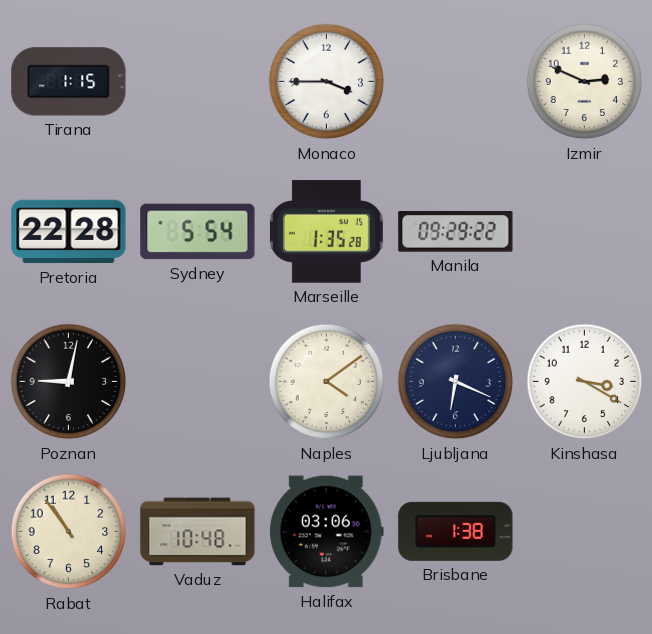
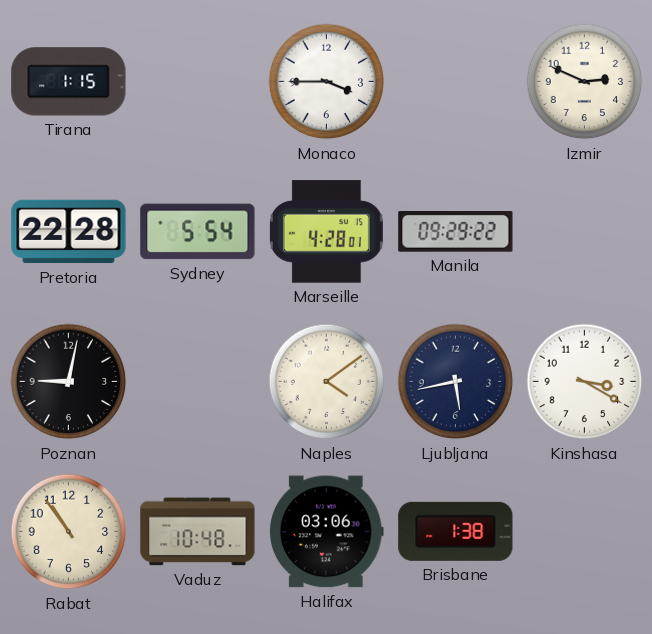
Marseille: 1:35 -> 4:28
Ljubljana: 6:19 -> 5:43
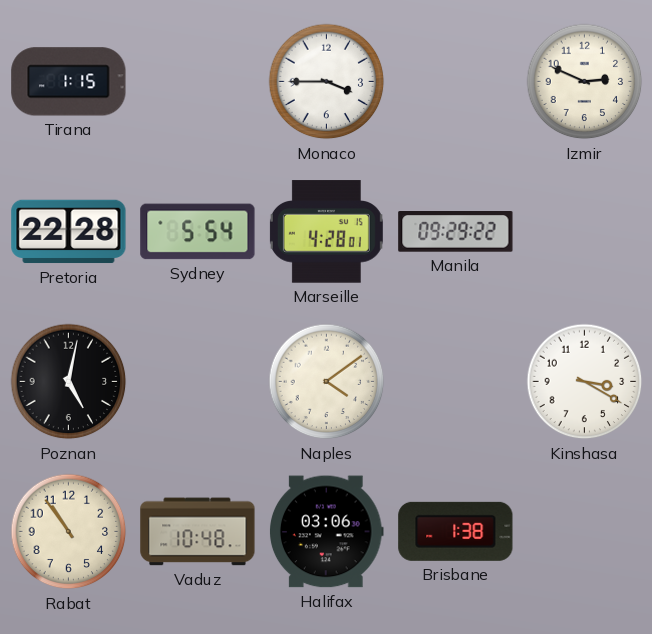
Poznan: 9:02 -> 5:02
Ljubljana: 5:43 -> none
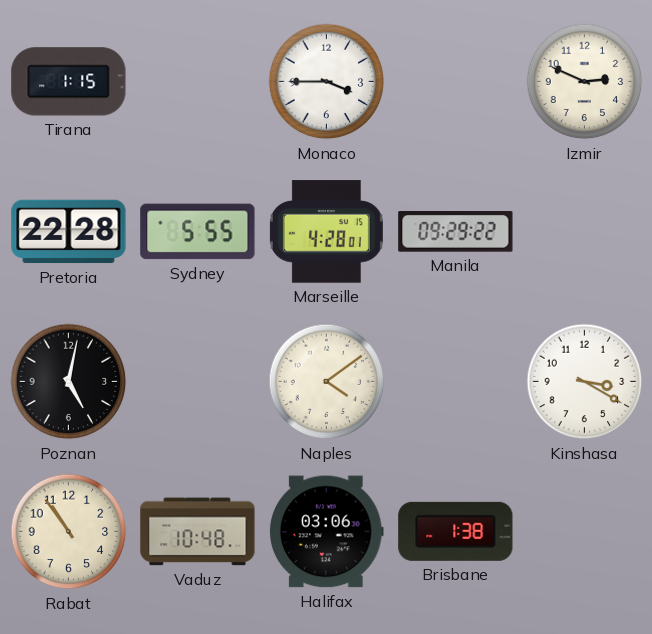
Sydney: 5:54 -> 5:55
